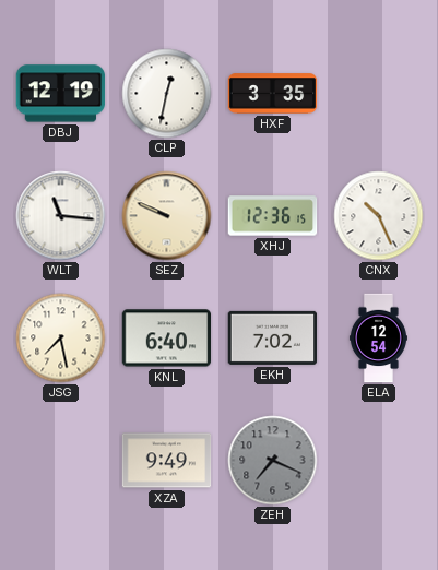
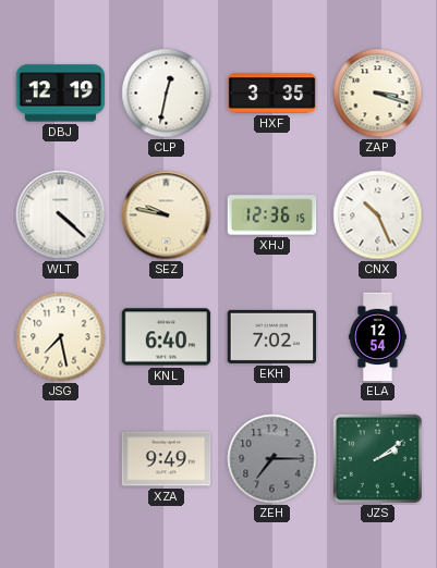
ZAP: none -> 3:18
WLT: 11:16 -> 4:22
SEZ: 9:49 -> 9:47
ZEH: 7:19 -> 7:15
JZS: none -> 2:09
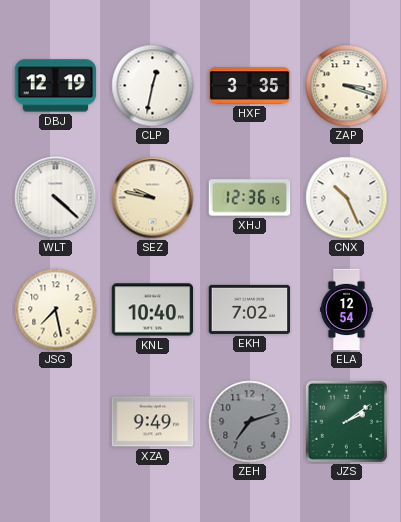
KNL: 6:40 -> 10:40
ZEH: 7:15 -> 7:12
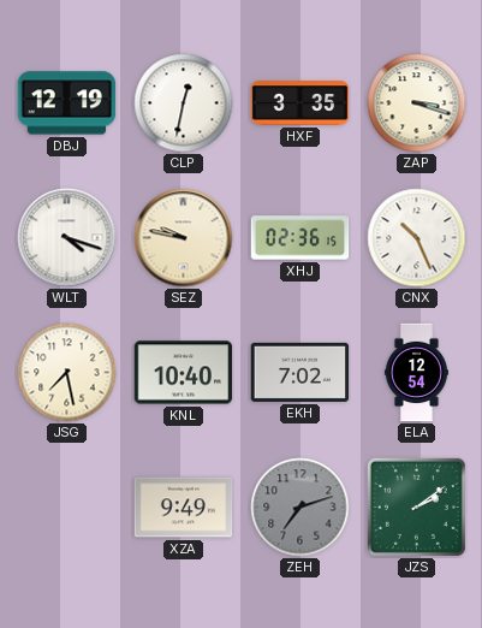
WLT: 4:22 -> 4:18
XHJ: 12:36 -> 02:36
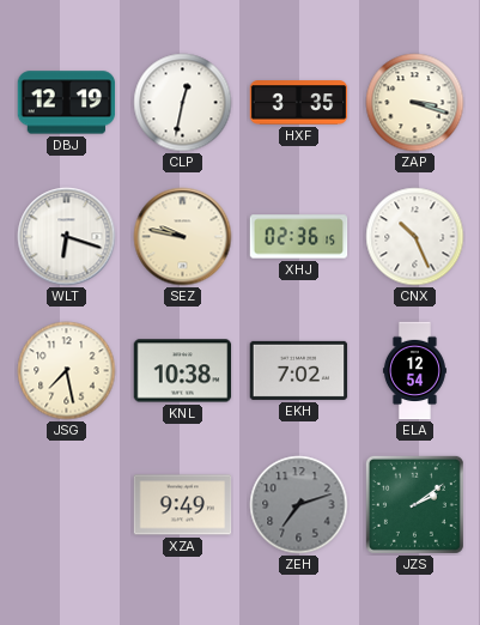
WLT: 4:18 -> 6:18
KNL: 10:40 -> 10:38
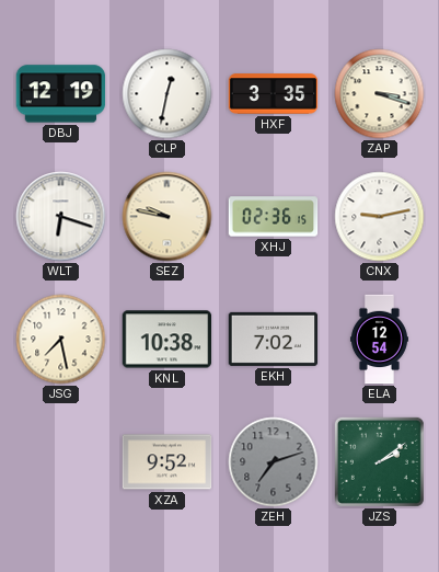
CNX: 10:26 -> 9:13
XZA: 9:49 -> 9:52
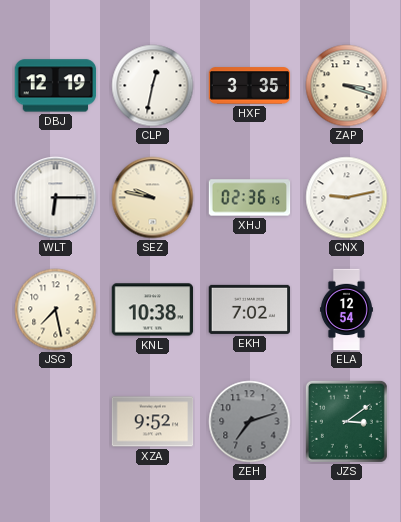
WLT: 6:18 -> 6:15
JZS: 2:09 -> 3:09
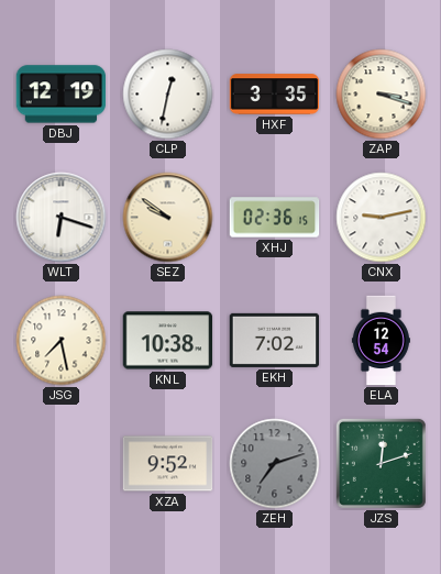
WLT: 6:15 -> 6:18
SEZ: 9:47 -> 9:51
JZS: 3:09 -> 12:12
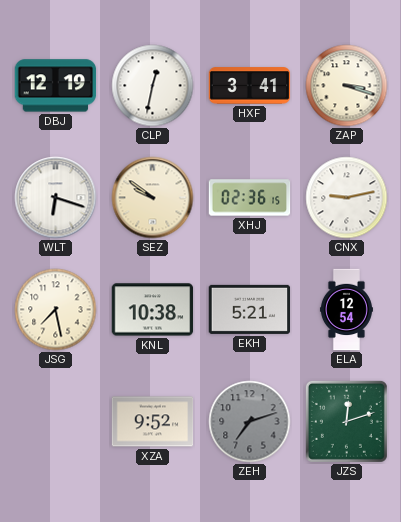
HXF: 3:35 -> 3:41
EKH: 7:02 -> 5:21
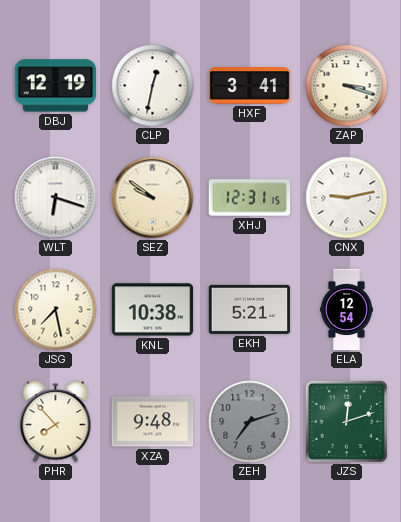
XHJ: 02:36 -> 12:31
PHR: none -> 7:53
XZA: 9:52 -> 9:48
